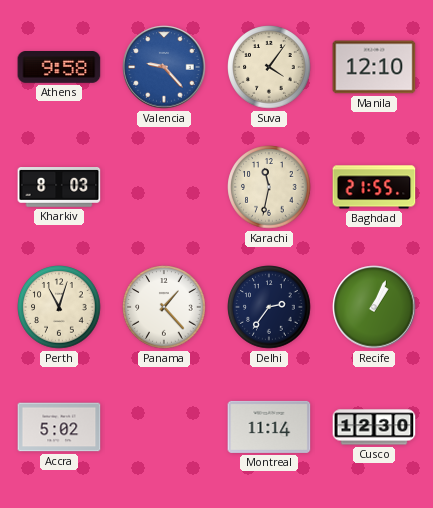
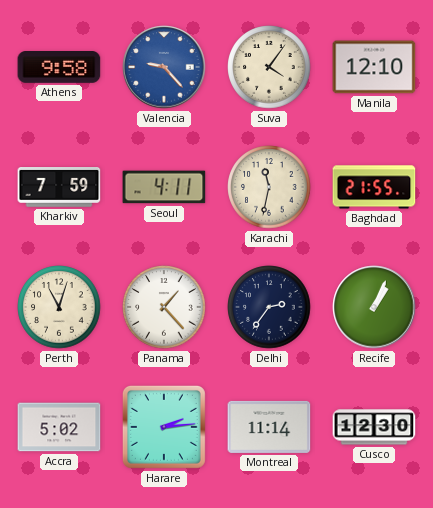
Kharkiv: 8:03 -> 7:59
Seoul: none -> 4:11
Harare: none -> 2:14
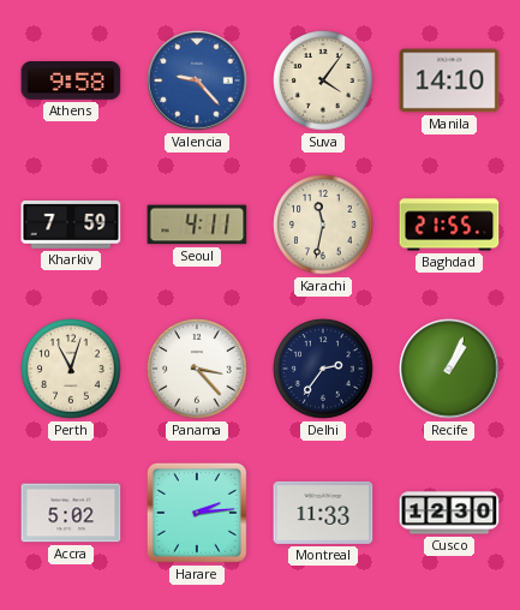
Manila: 12:10 -> 14:10
Panama: 1:23 -> 3:23
Montreal: 11:14 -> 11:33
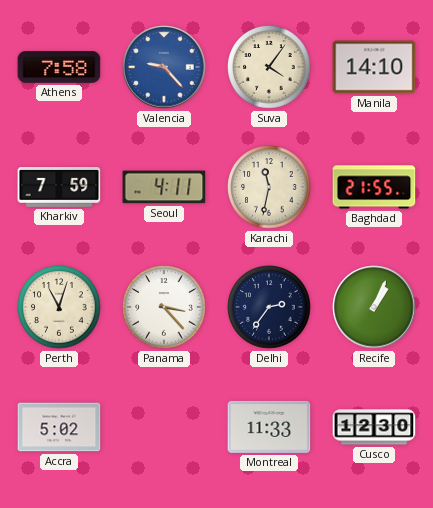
Athens: 9:58 -> 7:58
Harare: 2:14 -> none
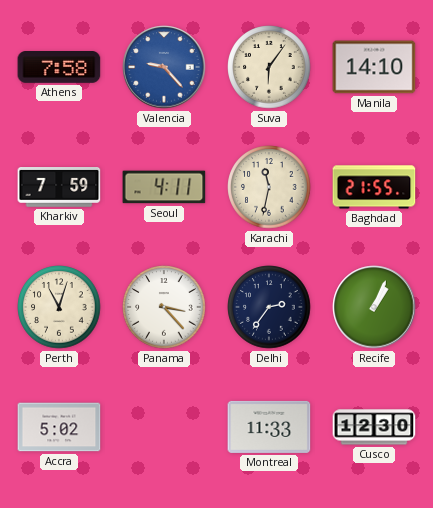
Suva: 4:06 -> 6:06
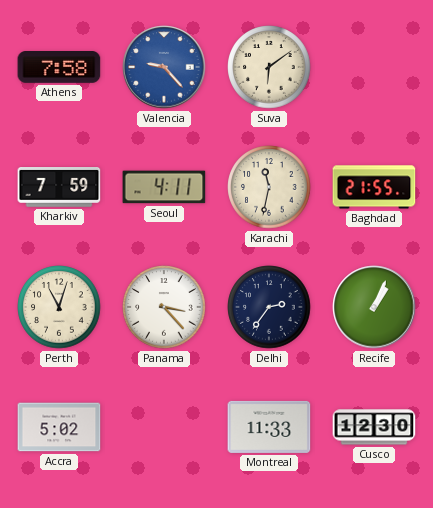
Suva: 6:06 -> 6:09
Manila: 14:10 -> none
